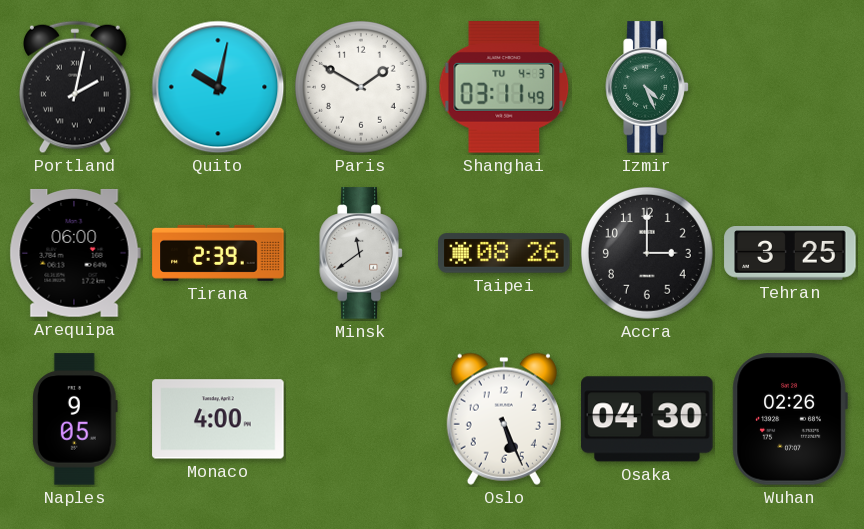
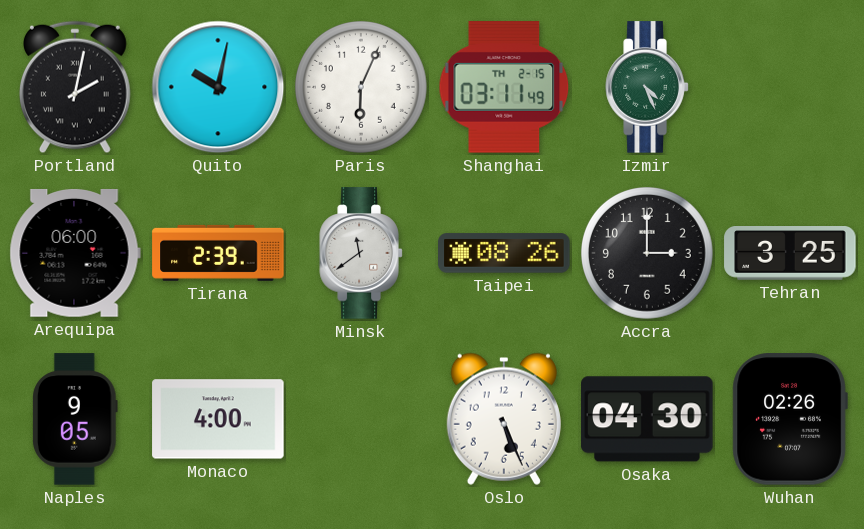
Paris: 1:50 -> 6:04
Shanghai date: TU 4-3 -> TH 2-15
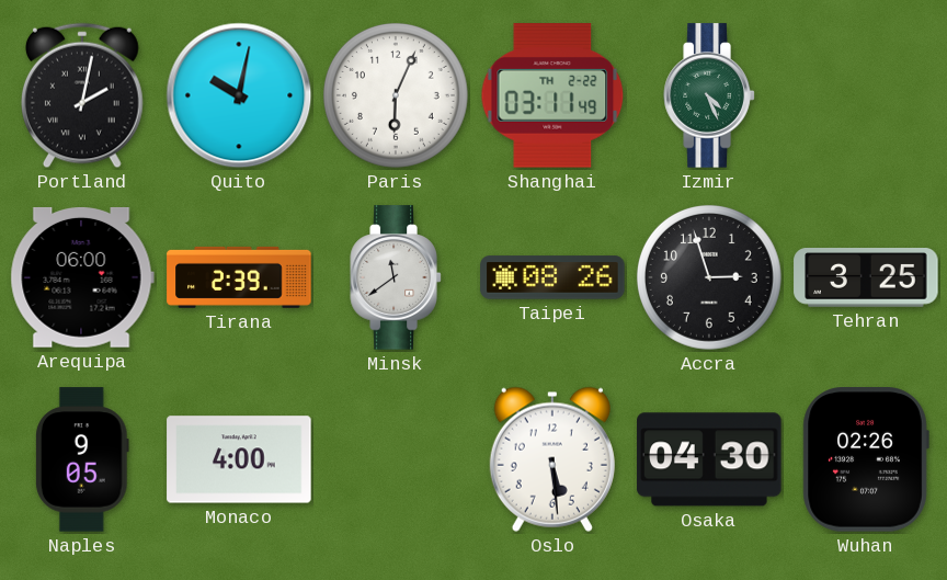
Shanghai date: TH 2-15 -> TH 2-22
Accra: 3:00 -> 2:57
Oslo: 5:26 -> 5:29
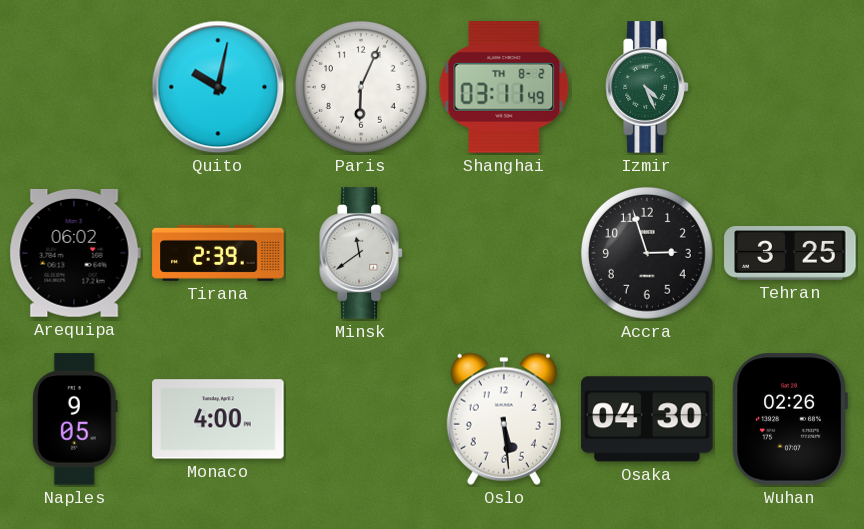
Portland: 2:02 -> none
Shanghai date: TH 2-22 -> TH 8-2
Arequipa: 06:00 -> 06:02
Taipei: 08:26 -> none
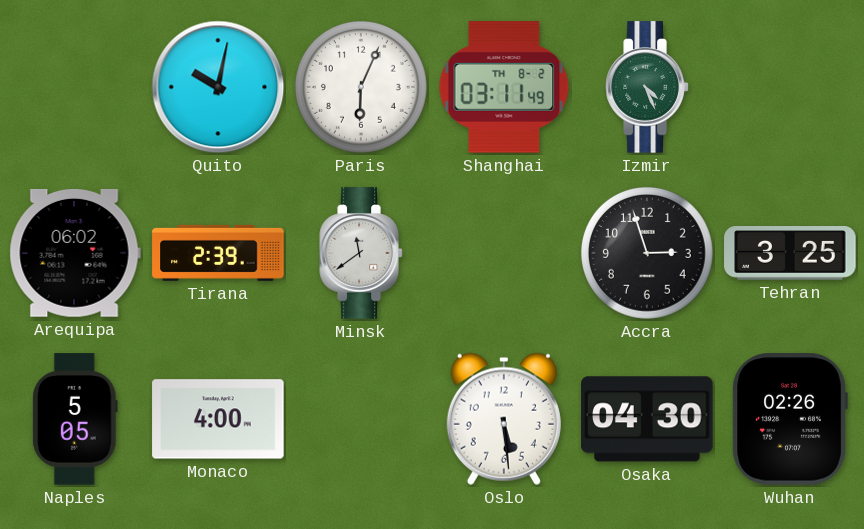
Naples: 9:05 -> 5:05
